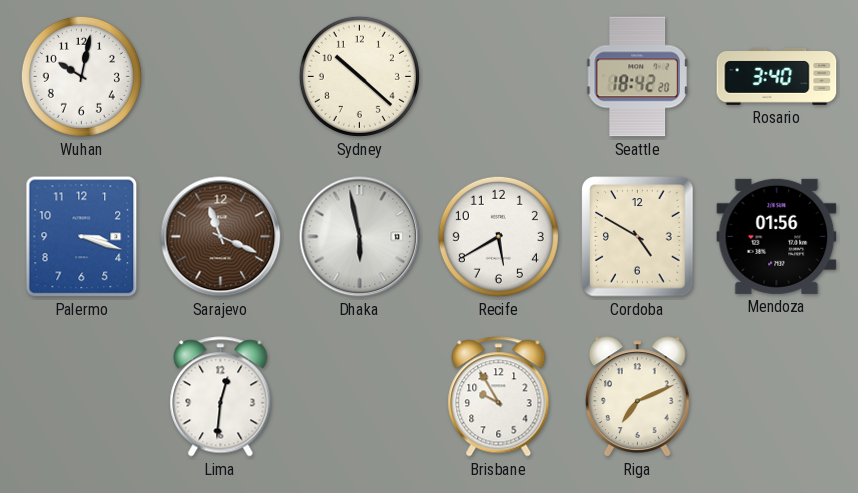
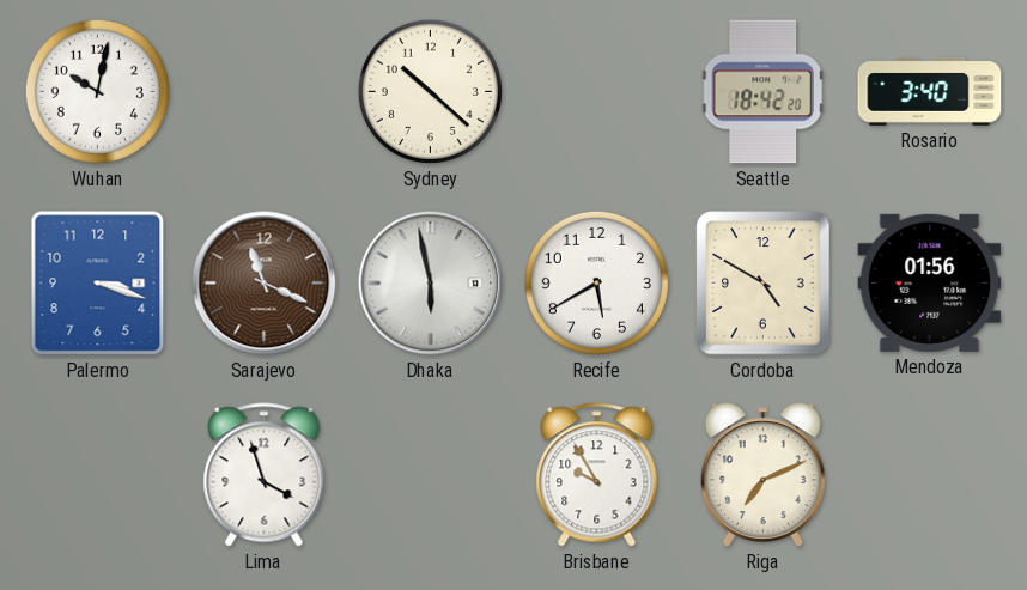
Lima: 12:31 -> 3:57
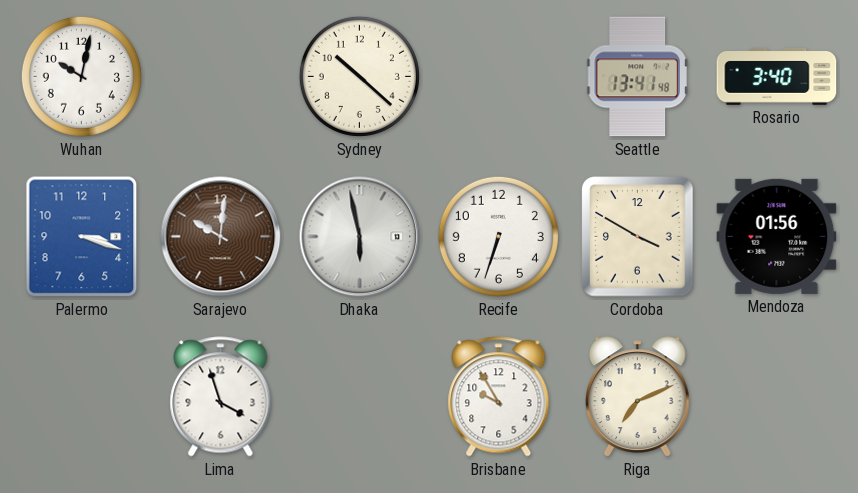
Seattle: 18:42 -> 13:41
Sarajevo: 11:19 -> 10:01
Recife: 5:40 -> 6:33
Cordoba: 4:50 -> 3:50
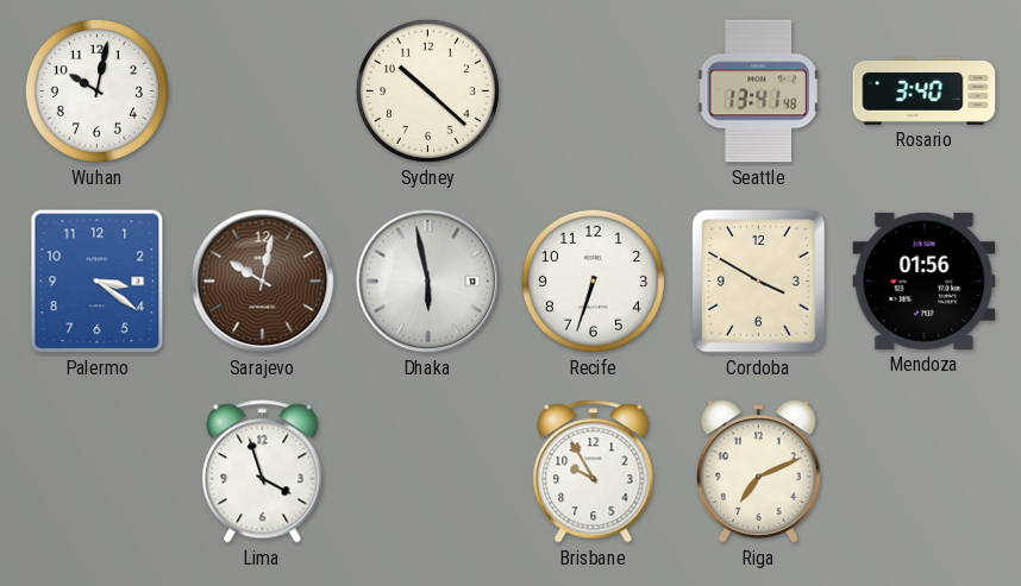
Palermo: 3:18 -> 3:21
Sarajevo: 10:01 -> 10:02
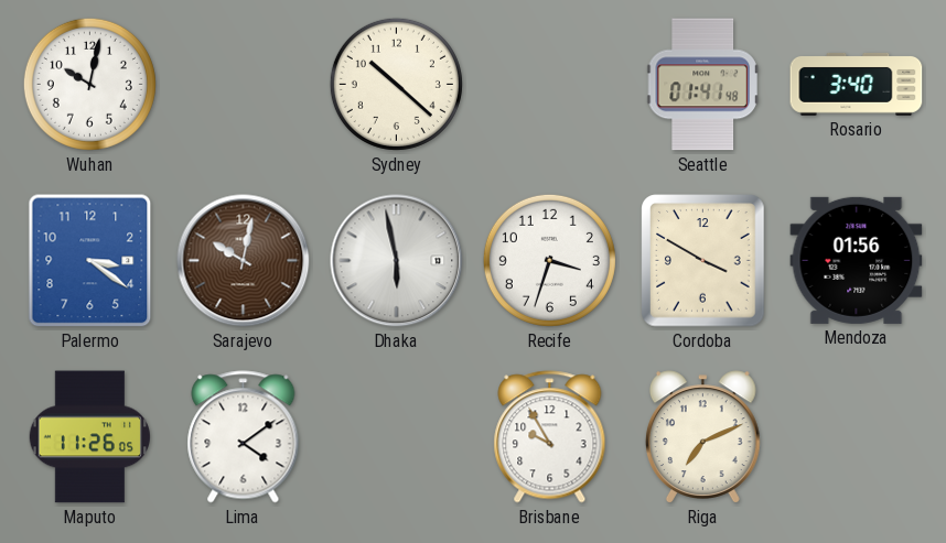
Seattle: 13:41 -> 01:41
Recife: 6:33 -> 3:33
Maputo: none -> 11:26
Lima: 3:57 -> 4:09
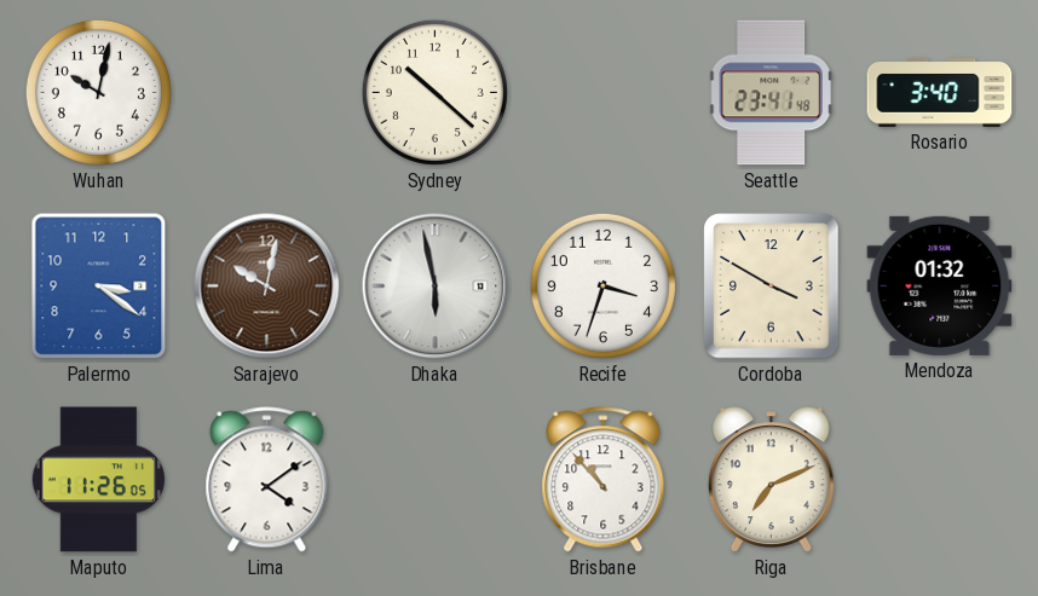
Seattle: 01:41 -> 23:41
Mendoza: 01:56 -> 01:32
Brisbane: 9:55 -> 10:53
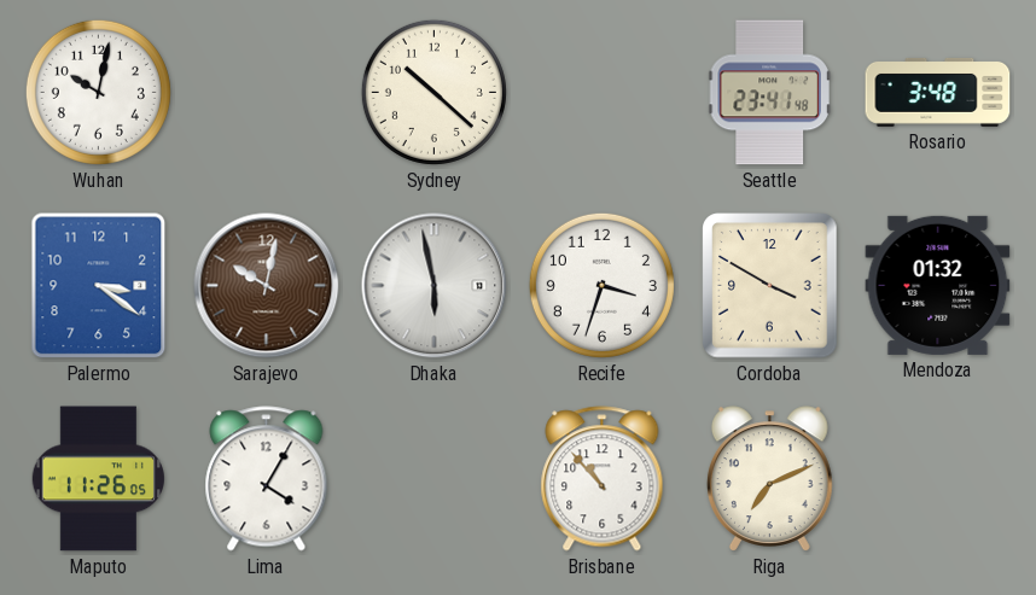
Rosario: 3:40 -> 3:48
Lima: 4:09 -> 4:05
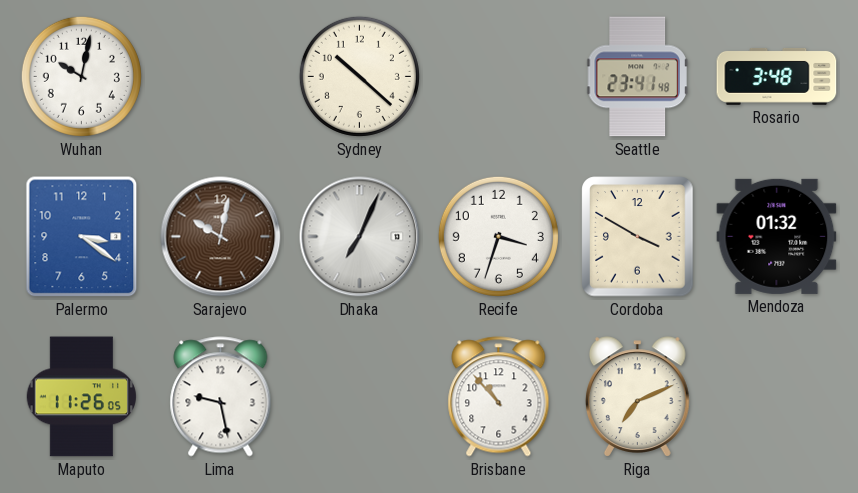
Dhaka: 5:58 -> 7:04
Lima: 4:05 -> 9:28
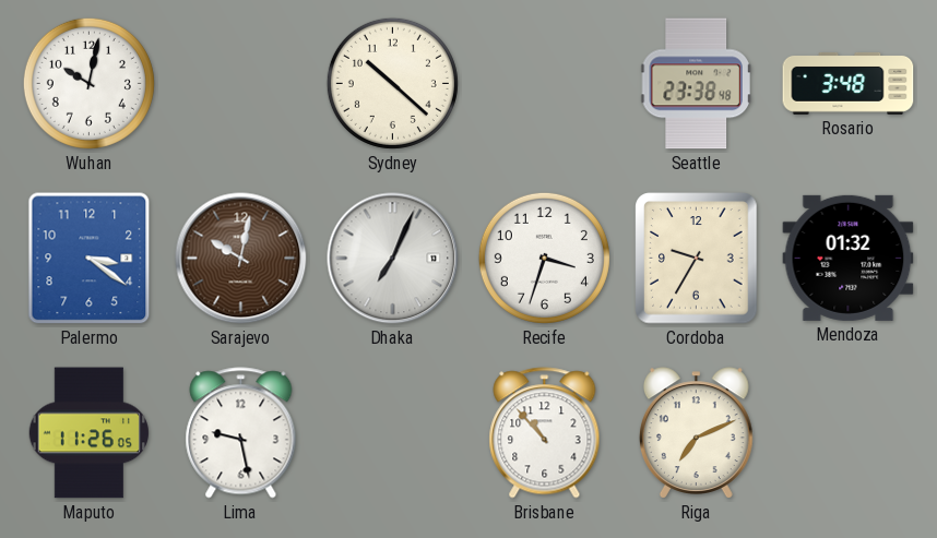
Seattle: 23:41 -> 23:38
Cordoba: 3:50 -> 9:35
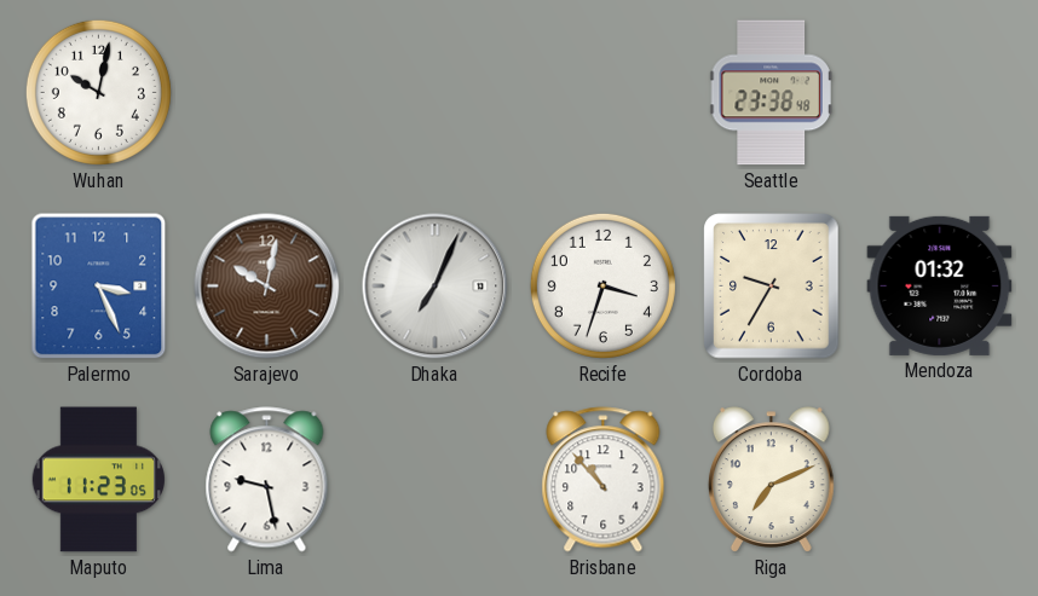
Sydney: 10:22 -> none
Rosario: 3:48 -> none
Palermo: 3:21 -> 3:26
Maputo: 11:26 -> 11:23
